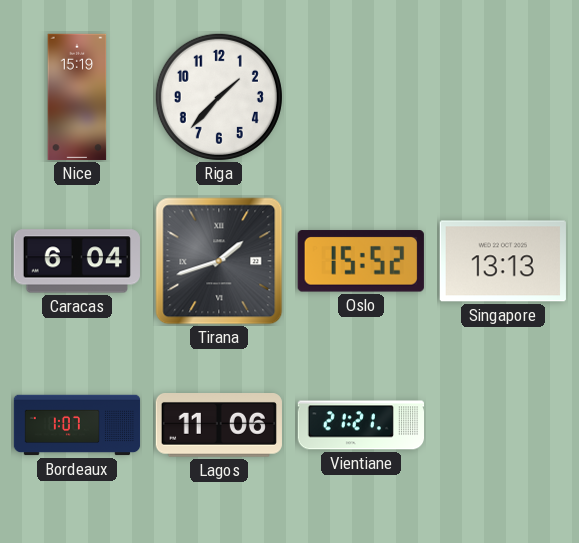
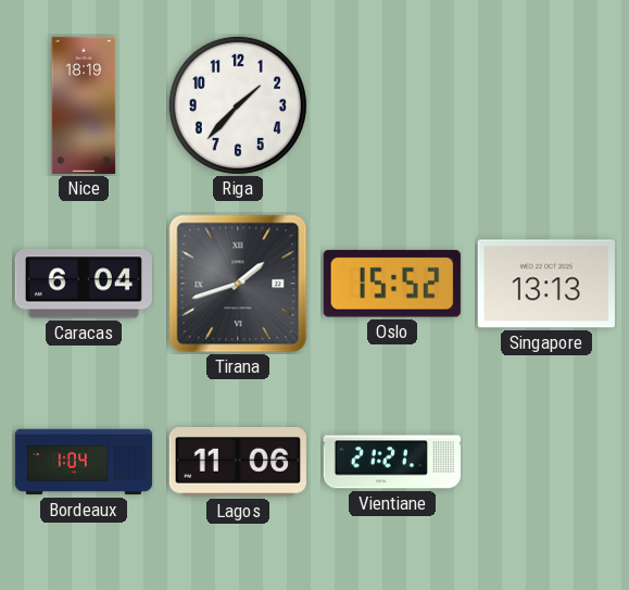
Nice: 15:19 -> 18:19
Bordeaux: 1:07 -> 1:04
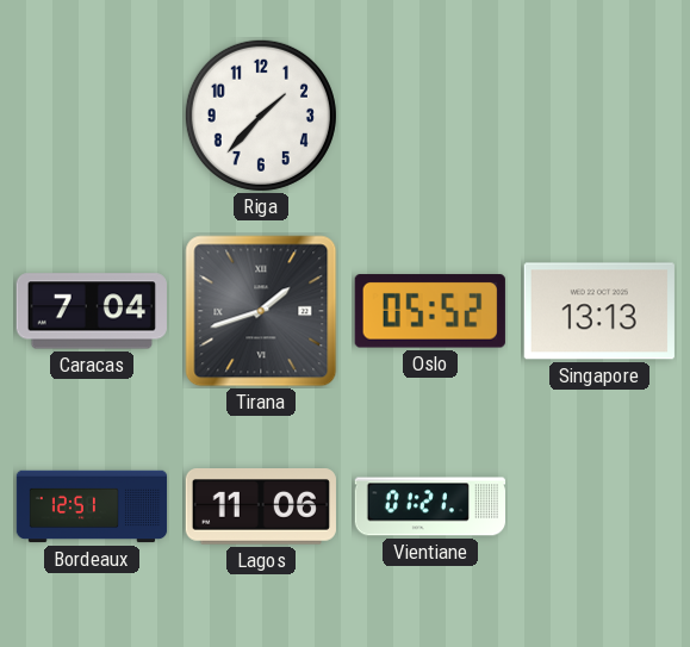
Nice: 18:19 -> none
Caracas: 6:04 -> 7:04
Oslo: 15:52 -> 05:52
Bordeaux: 1:04 -> 12:51
Vientiane: 21:21 -> 01:21
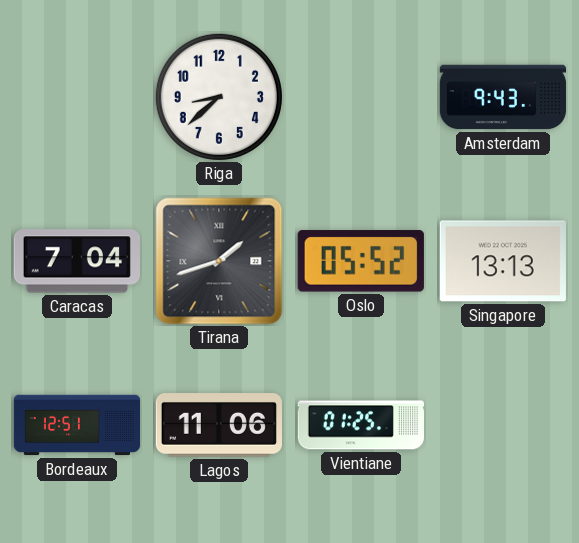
Riga: 1:37 -> 8:38
Amsterdam: none -> 9:43
Vientiane: 01:21 -> 01:25
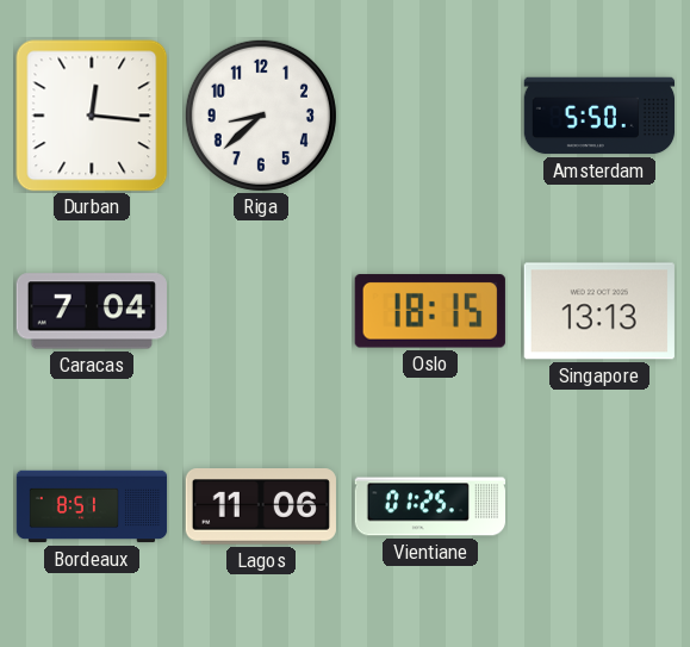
Durban: none -> 12:16
Amsterdam: 9:43 -> 5:50
Tirana: 1:42 -> none
Oslo: 05:52 -> 18:15
Bordeaux: 12:51 -> 8:51
